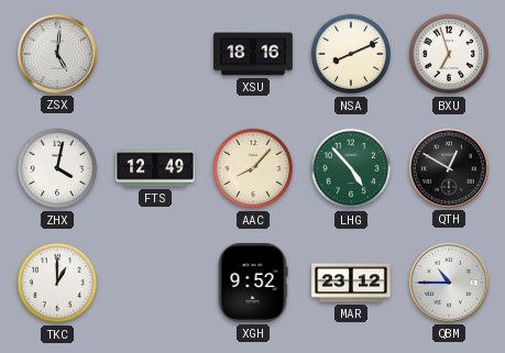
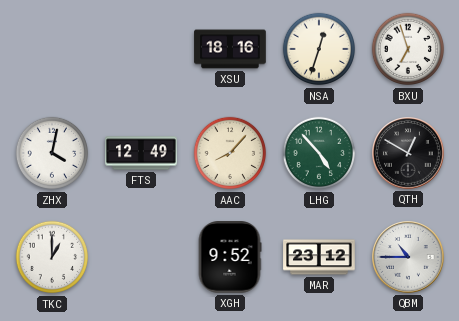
ZSX: 5:01 -> none
NSA: 8:11 -> 12:33
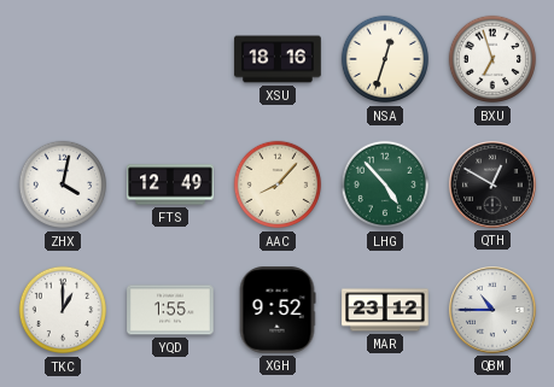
YQD: none -> 1:55
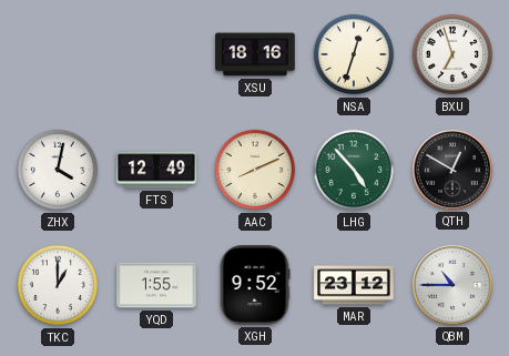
AAC: 8:07 -> 8:11
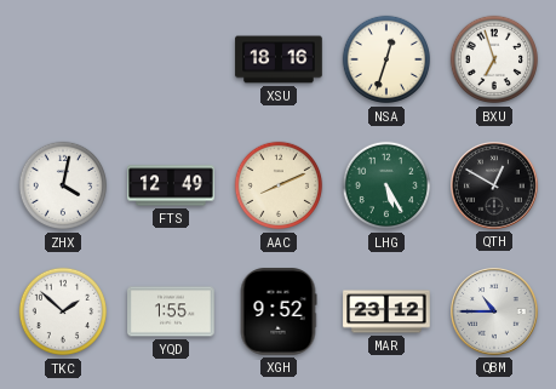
LHG: 4:53 -> 5:25
TKC: 1:00 -> 1:52
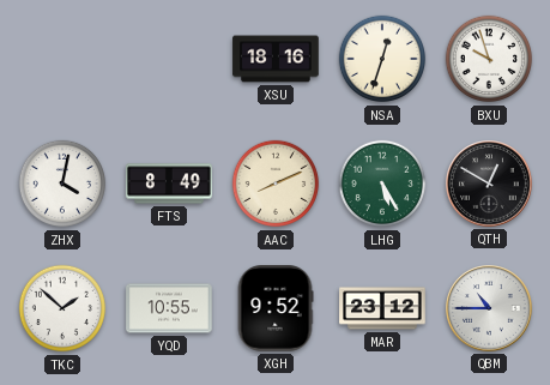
BXU: 6:57 -> 9:57
FTS: 12:49 -> 8:49
YQD: 1:55 -> 10:55
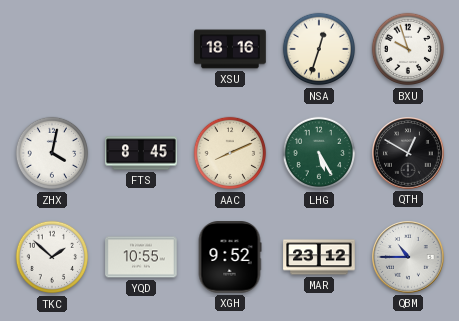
FTS: 8:49 -> 8:45
